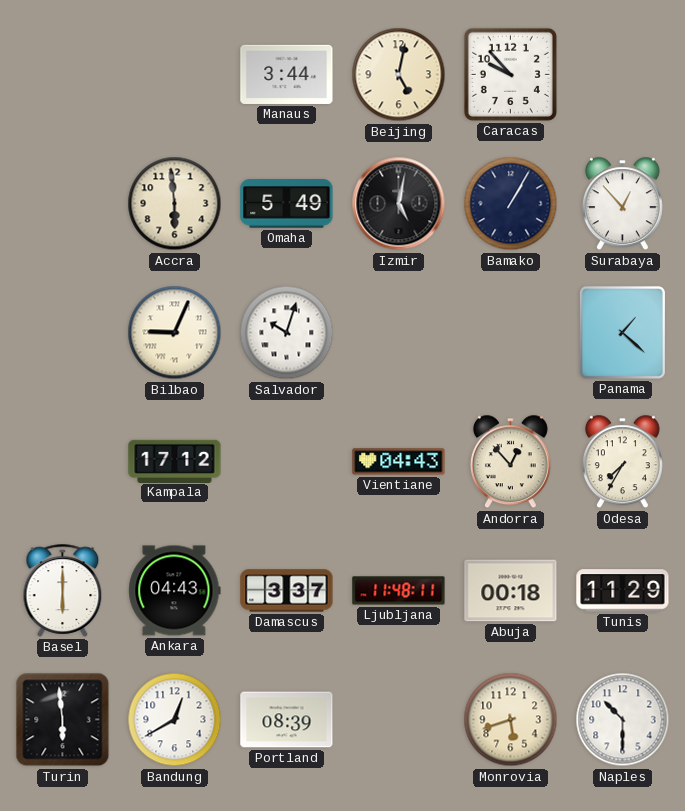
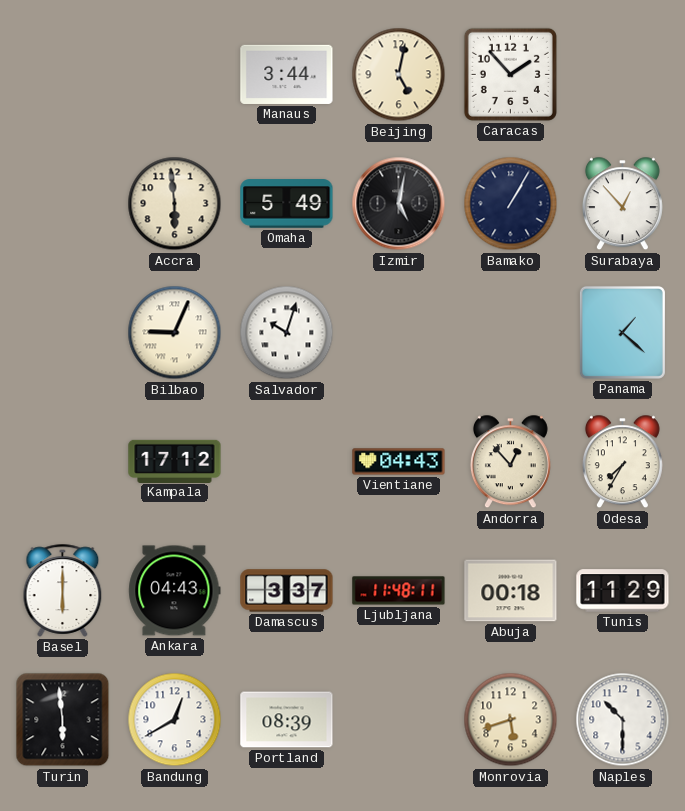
Caracas: 9:53 -> 1:53
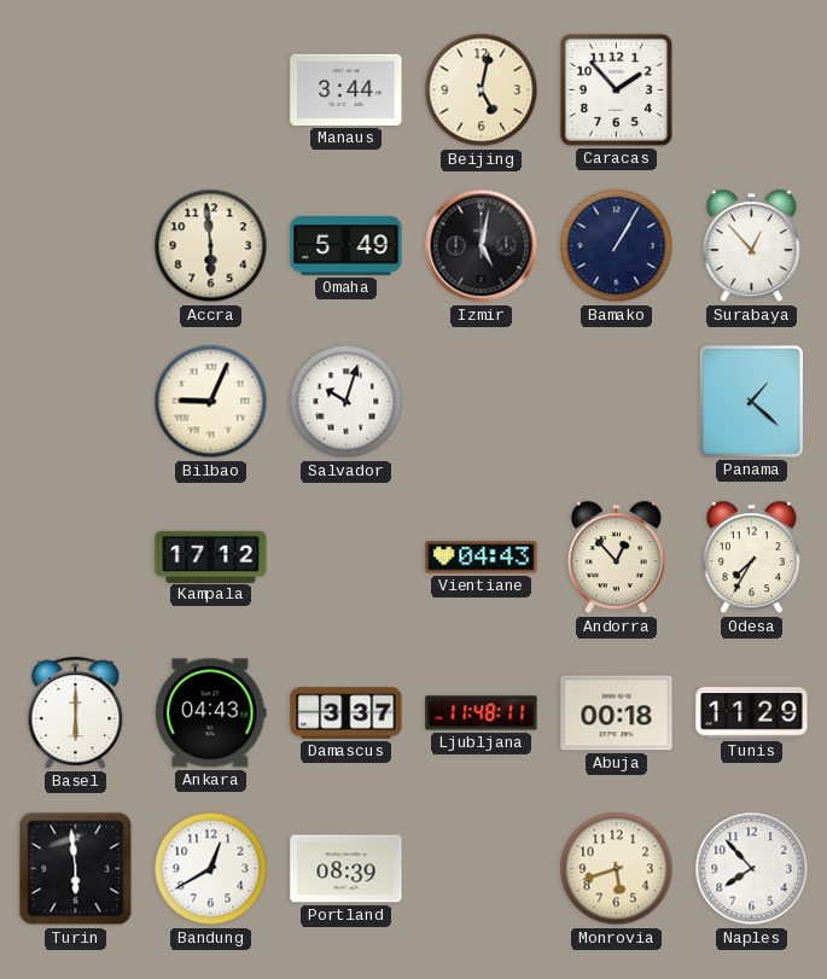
Naples: 10:30 -> 7:53
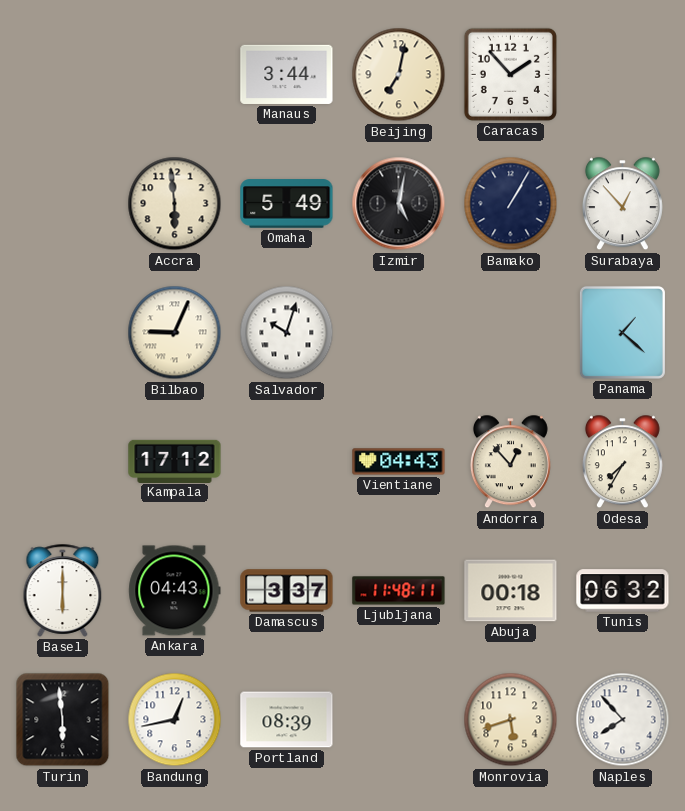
Beijing: 5:02 -> 7:02
Tunis: 11:29 -> 06:32
Bandung: 12:40 -> 12:43
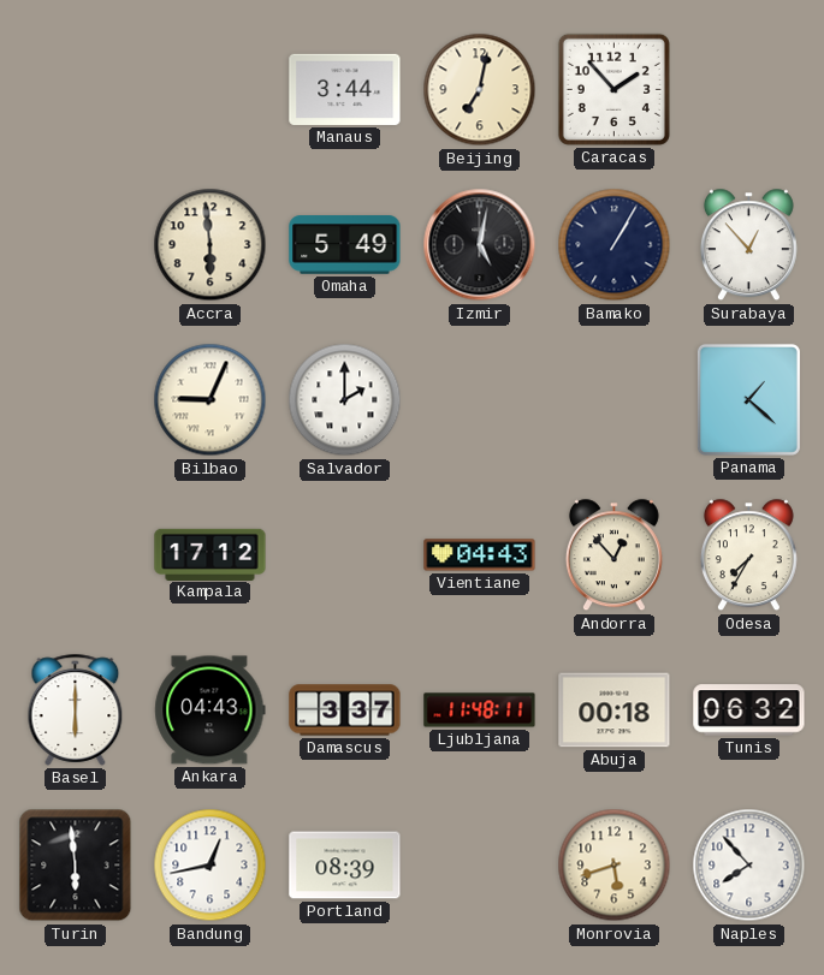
Salvador: 10:03 -> 2:00
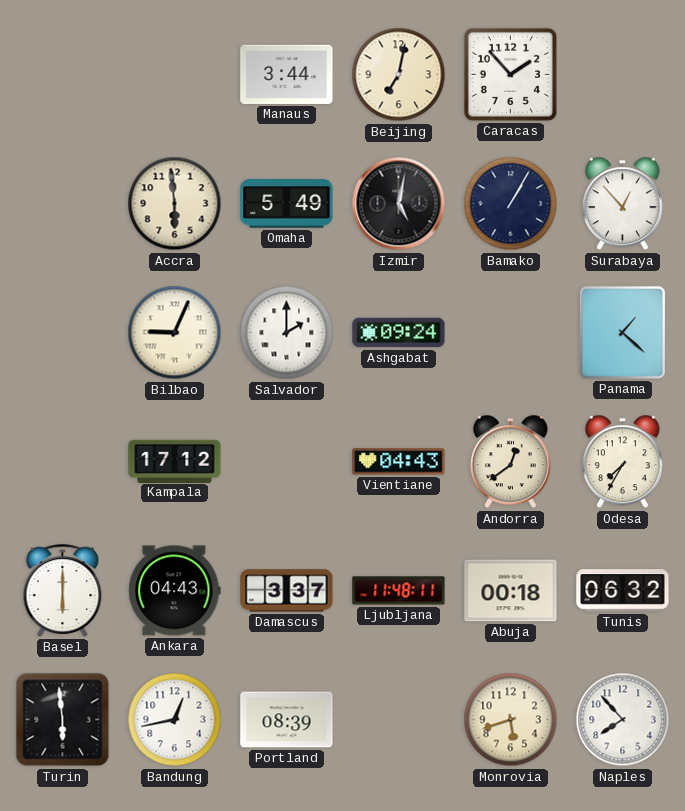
Ashgabat: none -> 09:24
Andorra: 12:53 -> 12:39
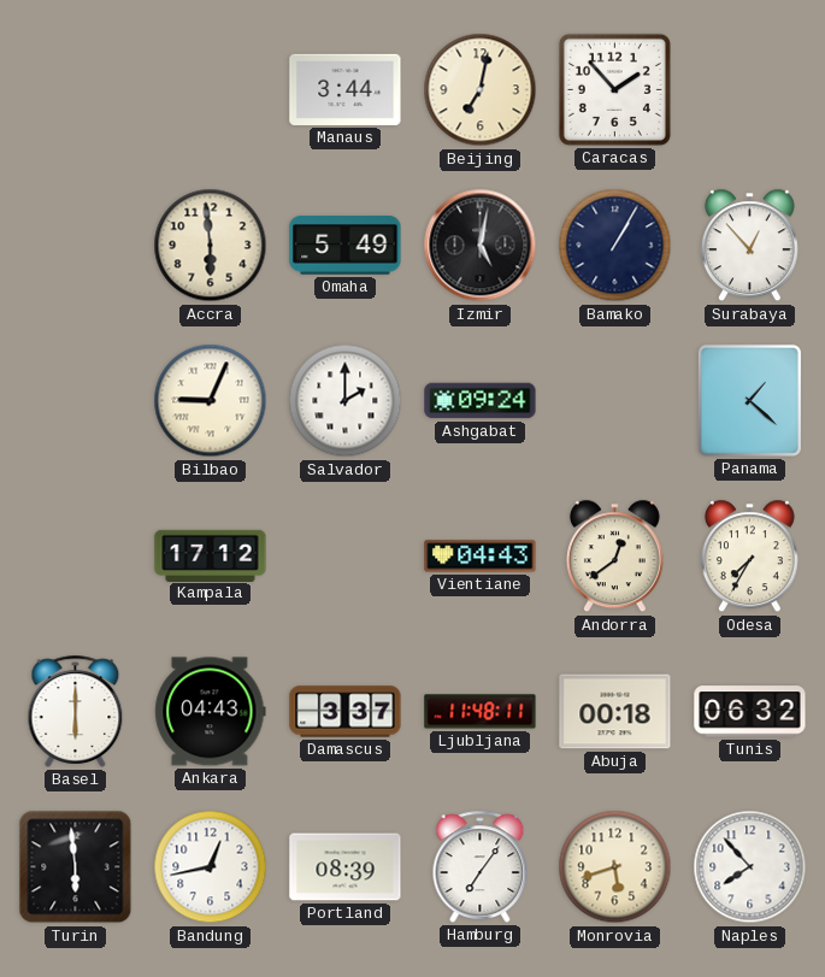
Hamburg: none -> 7:06
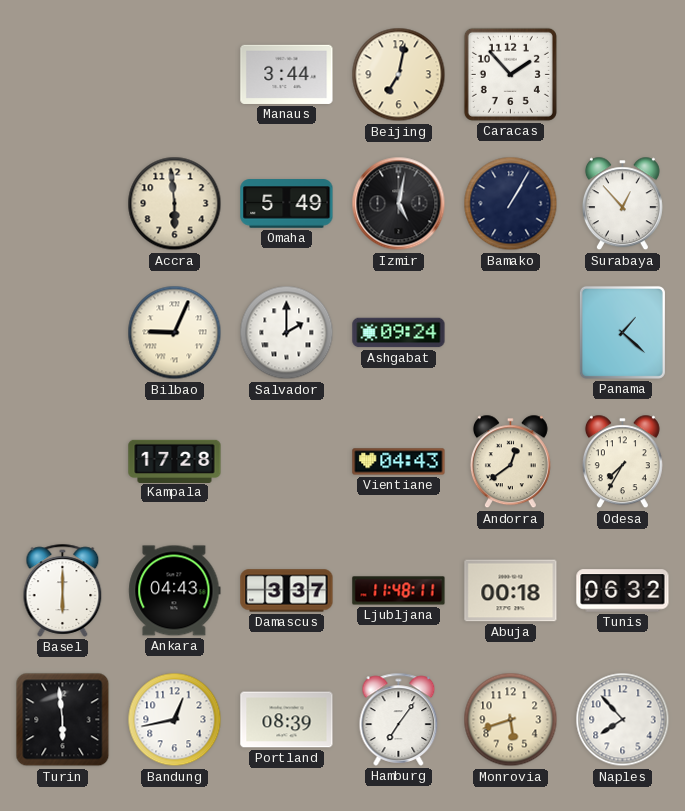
Kampala: 17:12 -> 17:28
